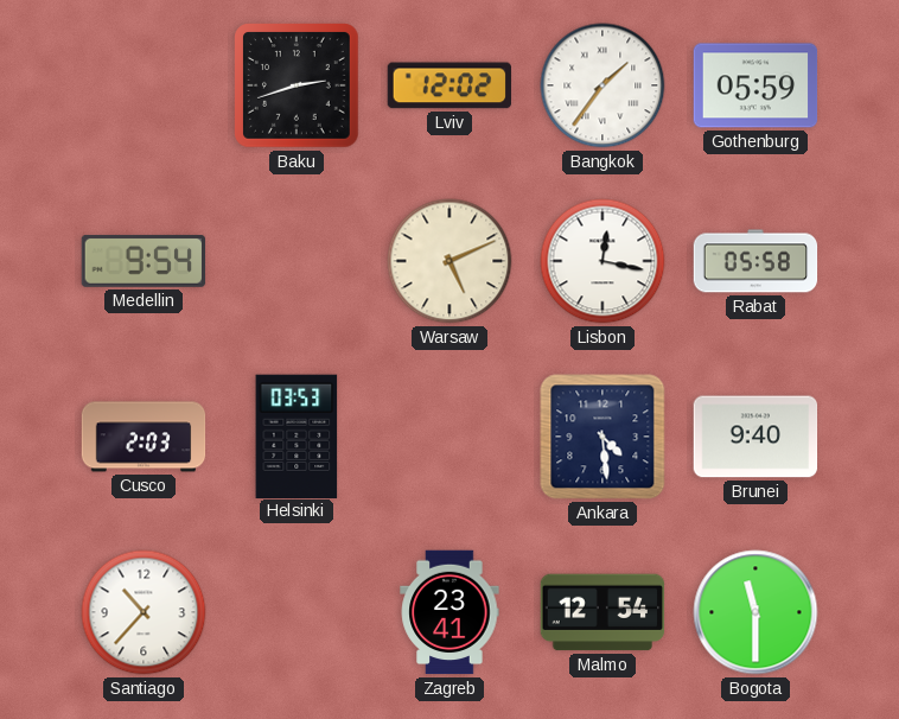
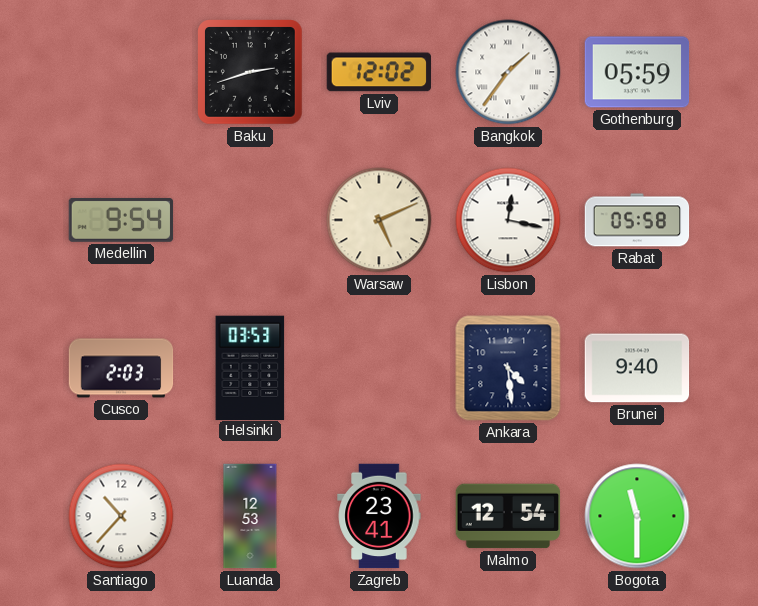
Luanda: none -> 12:53
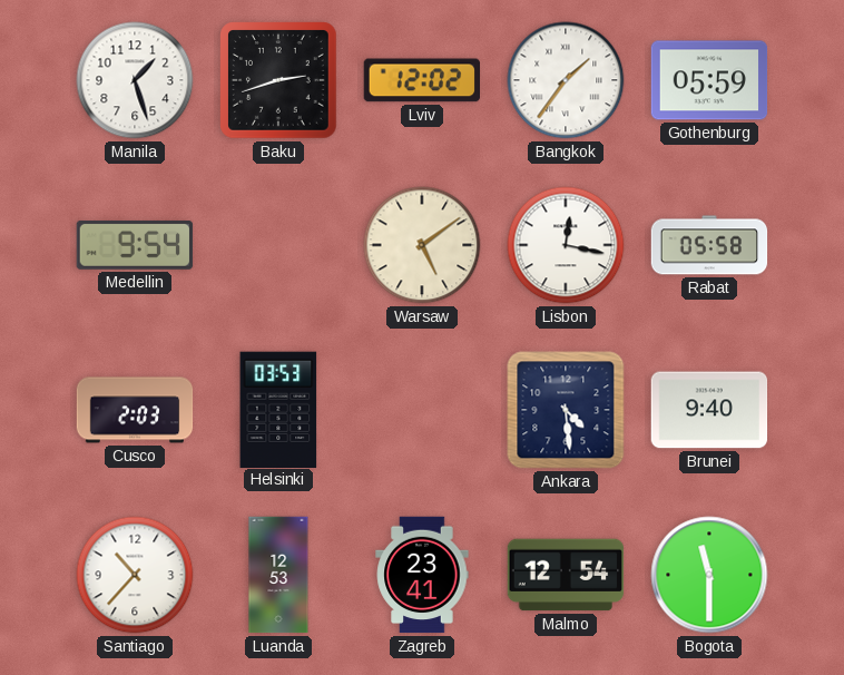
Manila: none -> 1:27
Warsaw: 5:11 -> 5:09
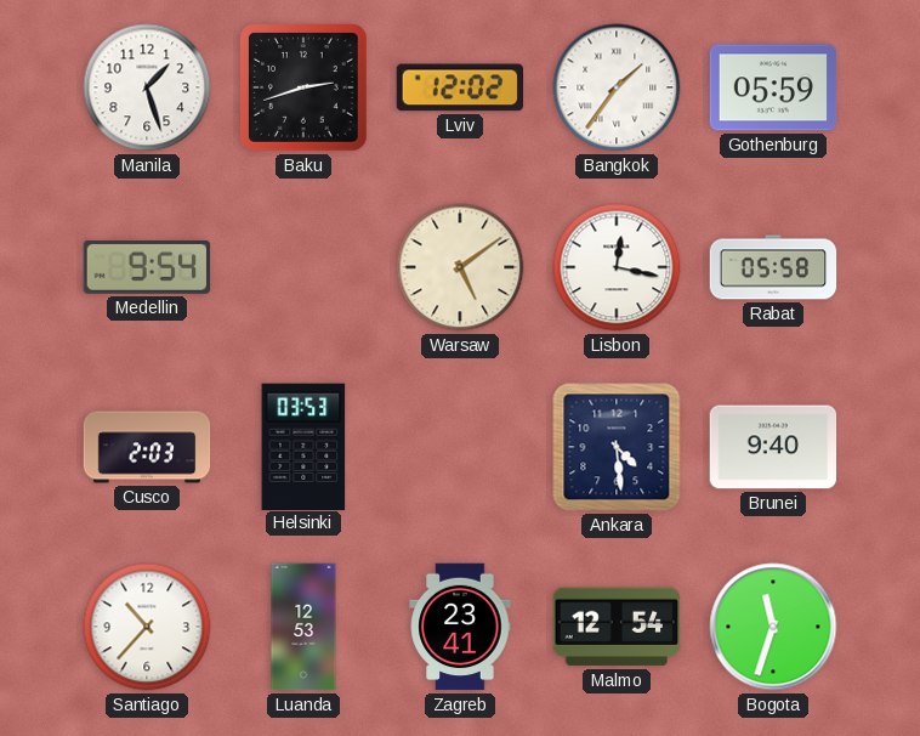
Bogota: 11:30 -> 11:33
